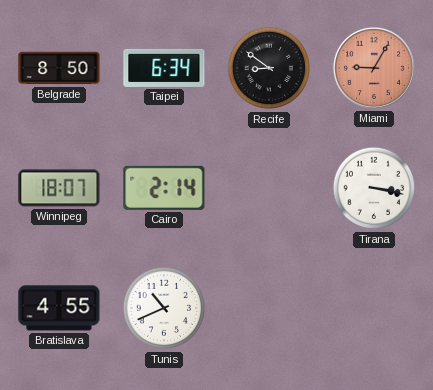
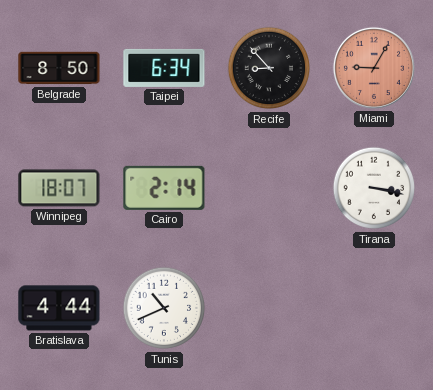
Recife: 8:51 -> 8:53
Bratislava: 4:55 -> 4:44
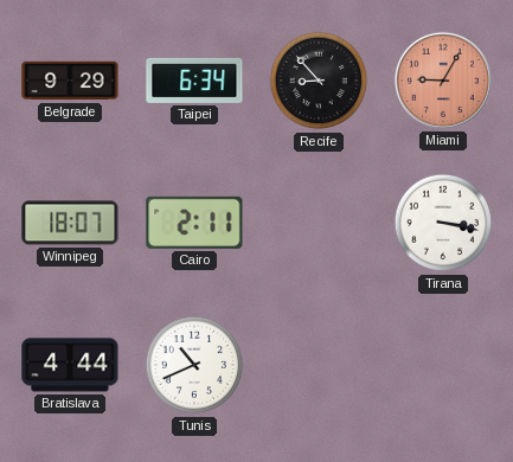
Belgrade: 8:50 -> 9:29
Cairo: 2:14 -> 2:11
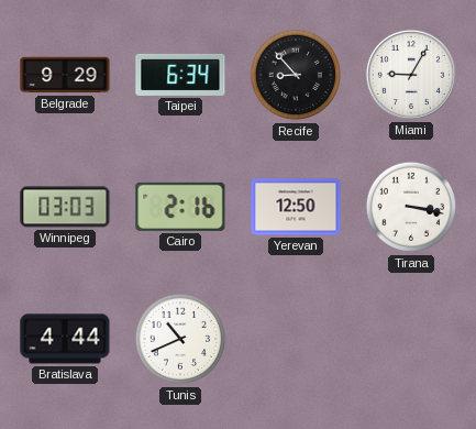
Miami dial: salmon -> white
Winnipeg: 18:07 -> 03:03
Cairo: 2:11 -> 2:16
Yerevan: none -> 12:50
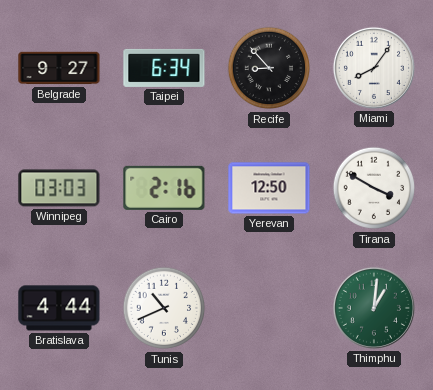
Belgrade: 9:29 -> 9:27
Miami: 9:05 -> 8:06
Tirana: 3:17 -> 3:50
Thimphu: none -> 1:01
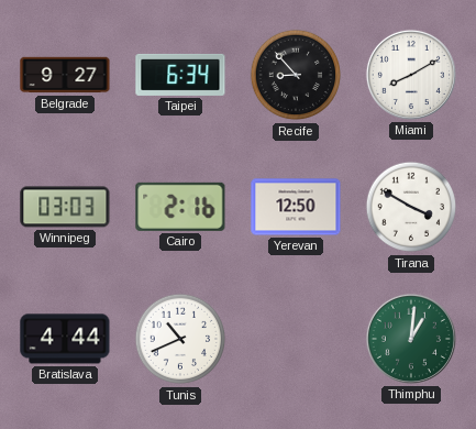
Miami: 8:06 -> 8:10
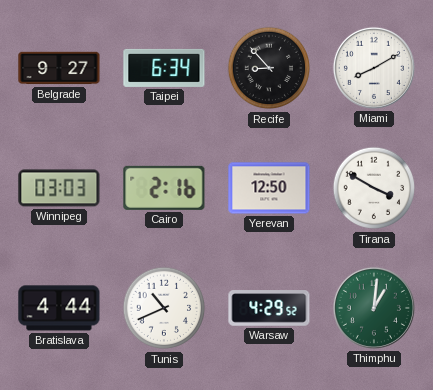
Warsaw: none -> 4:29
